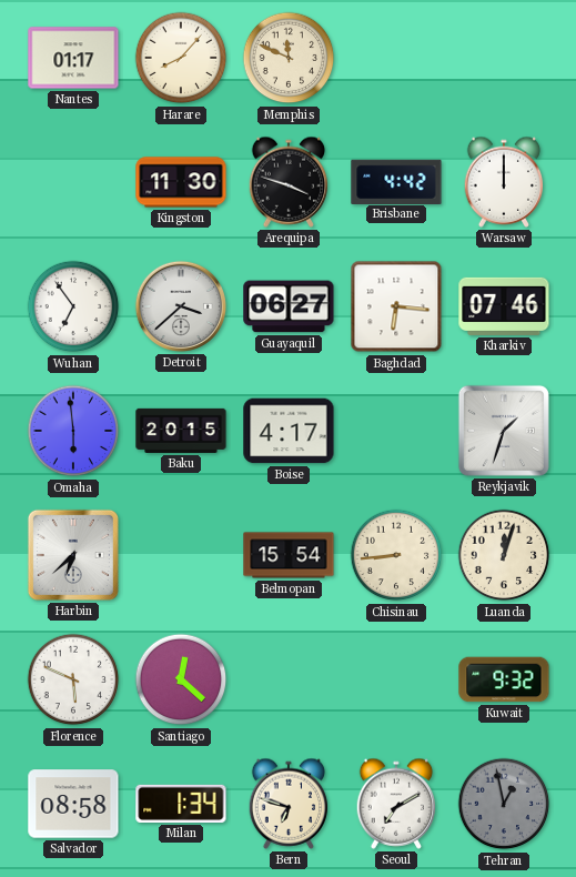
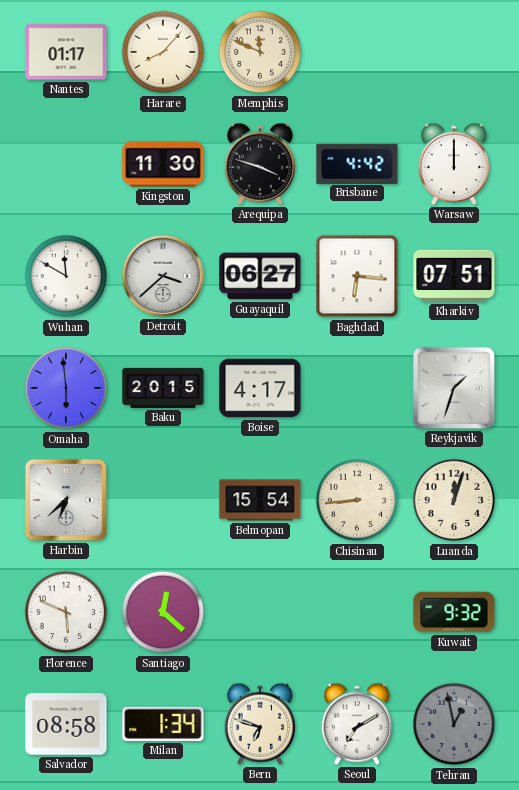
Wuhan: 6:54 -> 11:50
Kharkiv: 07:46 -> 07:51
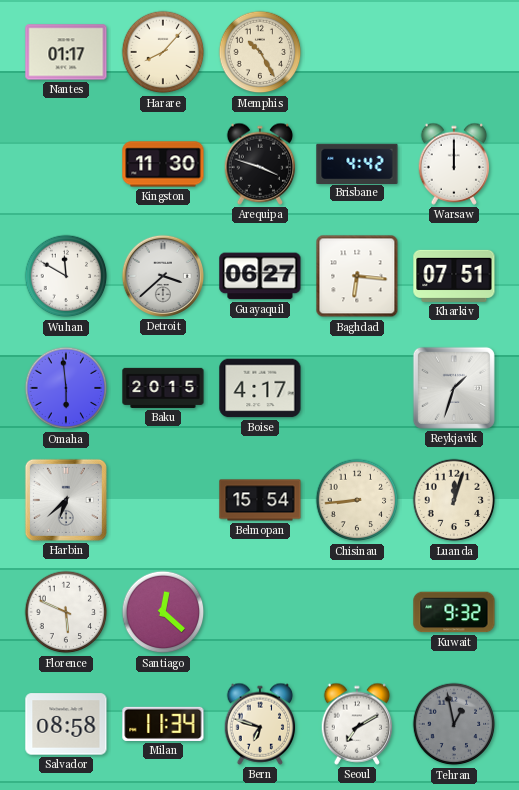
Memphis: 11:49 -> 10:25
Milan: 1:34 -> 11:34
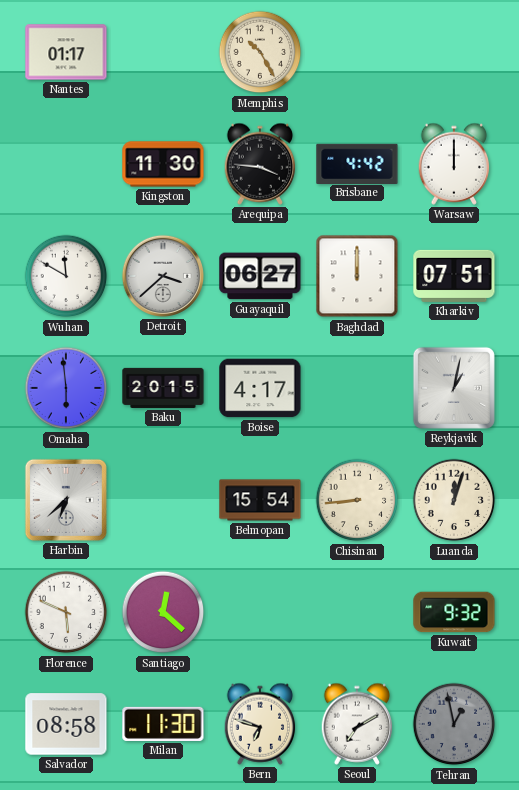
Harare: 8:07 -> none
Arequipa: 3:48 -> 3:46
Baghdad: 6:16 -> 12:00
Reykjavik: 1:33 -> 1:02
Milan: 11:34 -> 11:30
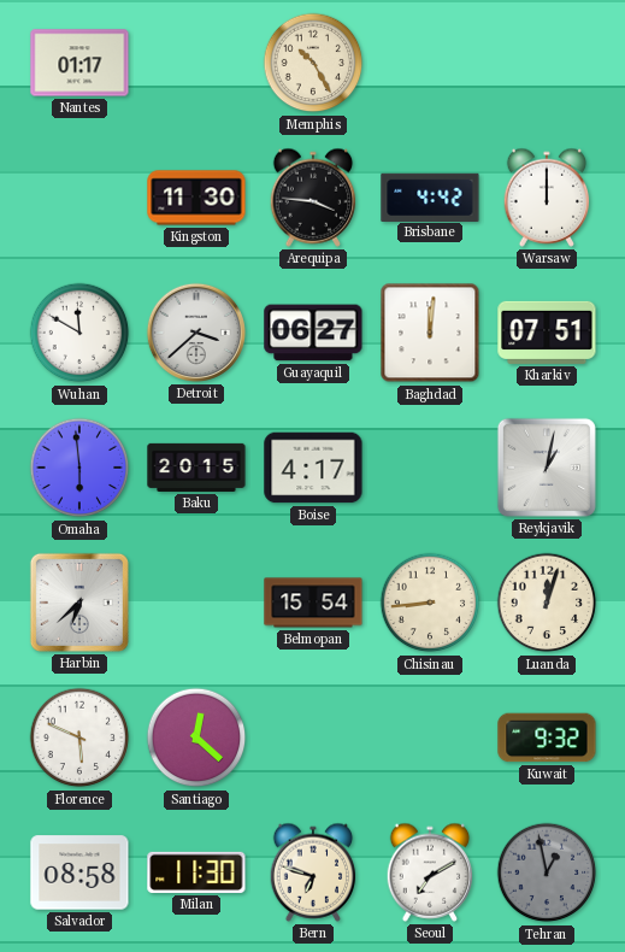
Baghdad: 12:00 -> 12:01
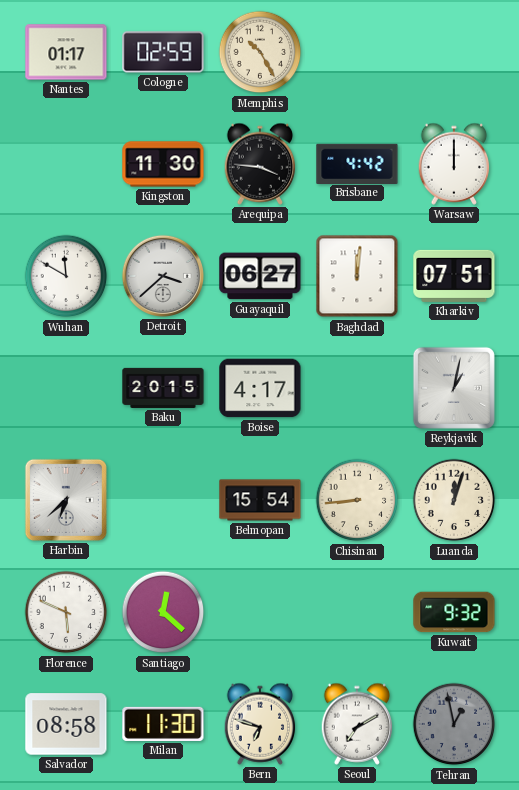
Cologne: none -> 02:59
Omaha: 5:59 -> none
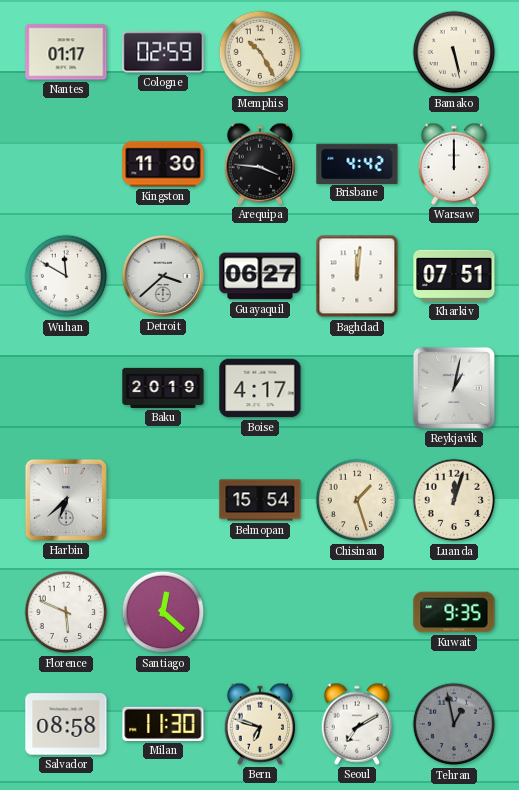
Bamako: none -> 5:28
Baku: 20:15 -> 20:19
Chisinau: 8:44 -> 1:27
Kuwait: 9:32 -> 9:35
